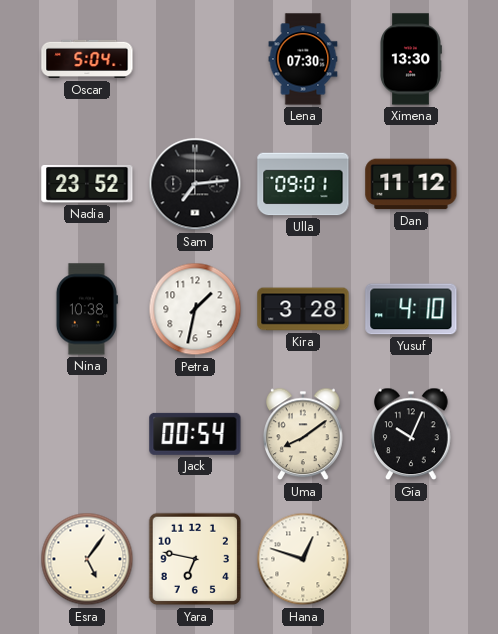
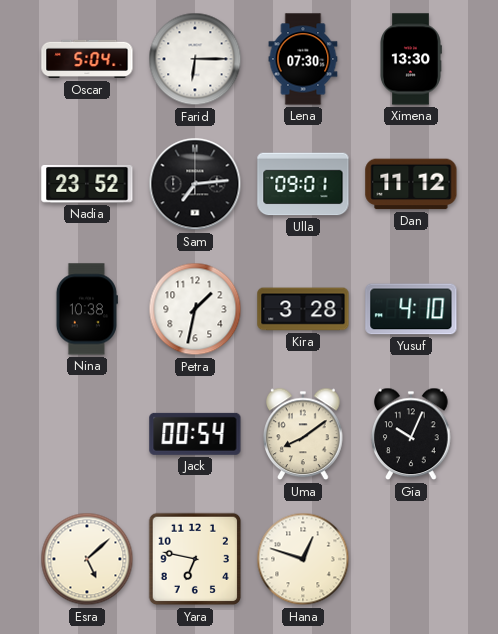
Farid: none -> 6:15
Esra: 5:06 -> 5:08
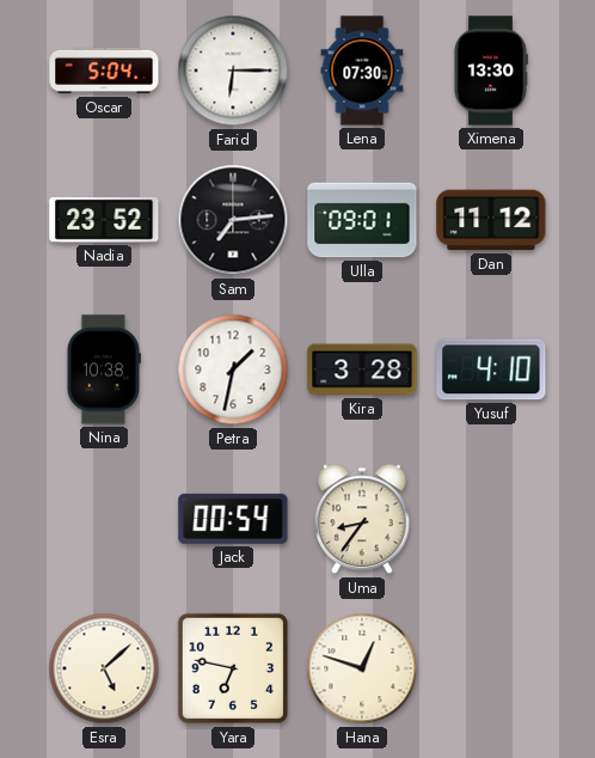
Uma: 8:09 -> 8:36
Gia: 10:04 -> none
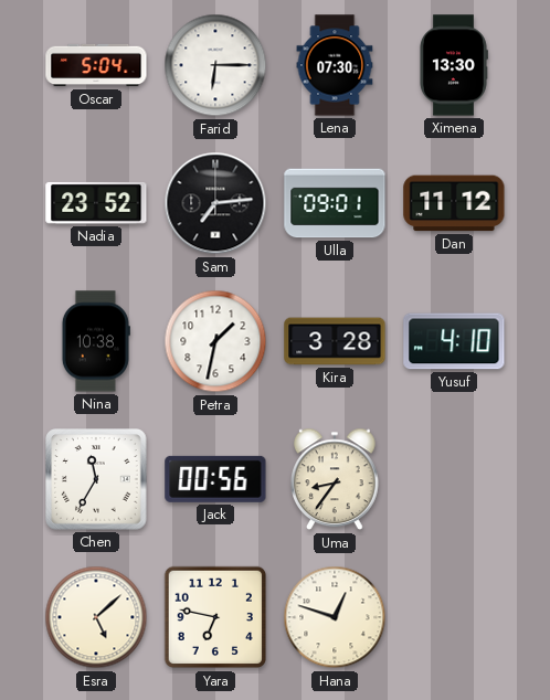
Chen: none -> 11:35
Jack: 00:54 -> 00:56
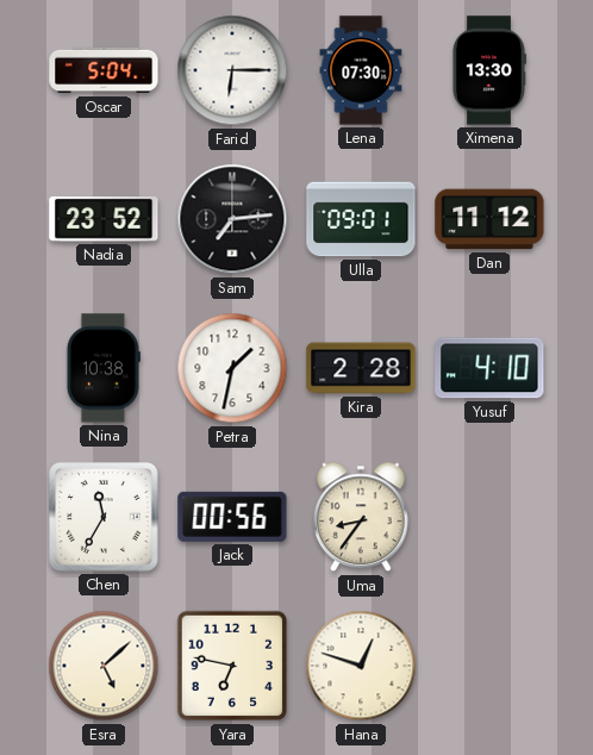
Kira: 3:28 -> 2:28
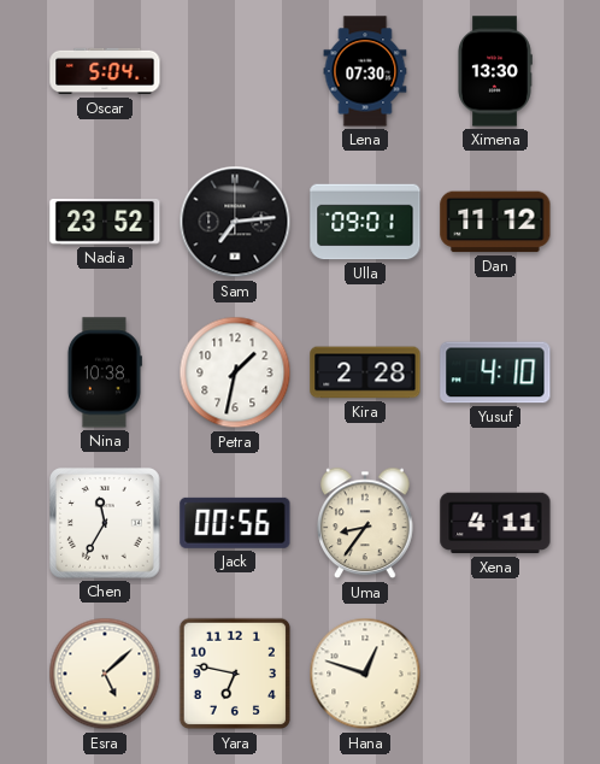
Farid: 6:15 -> none
Xena: none -> 4:11
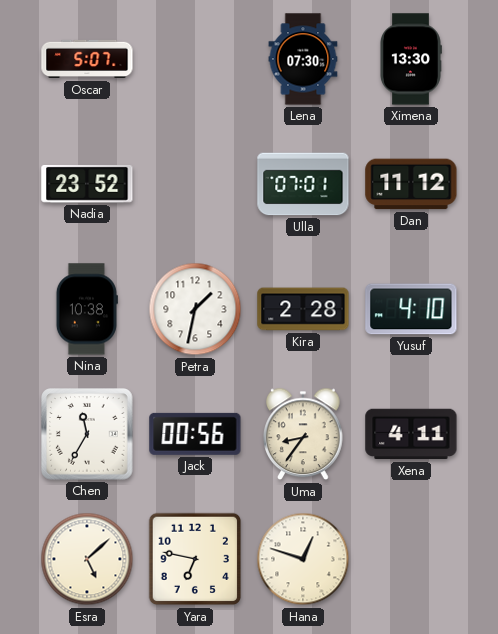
Oscar: 5:04 -> 5:07
Sam: 7:14 -> none
Ulla: 09:01 -> 07:01
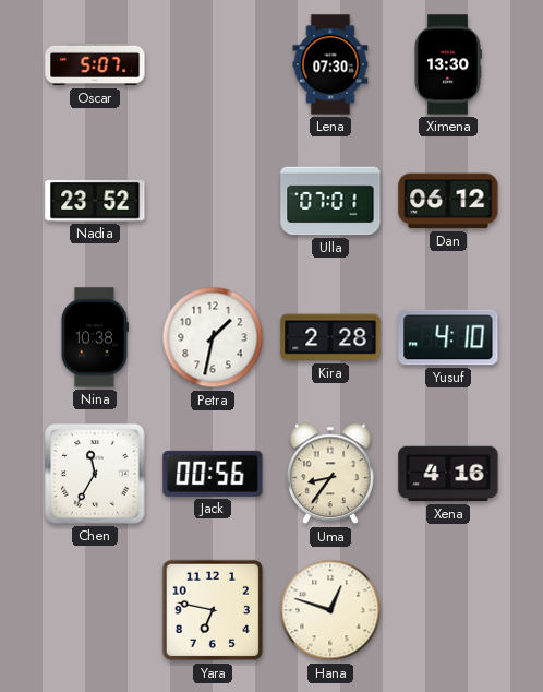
Dan: 11:12 -> 06:12
Xena: 4:11 -> 4:16
Esra: 5:08 -> none
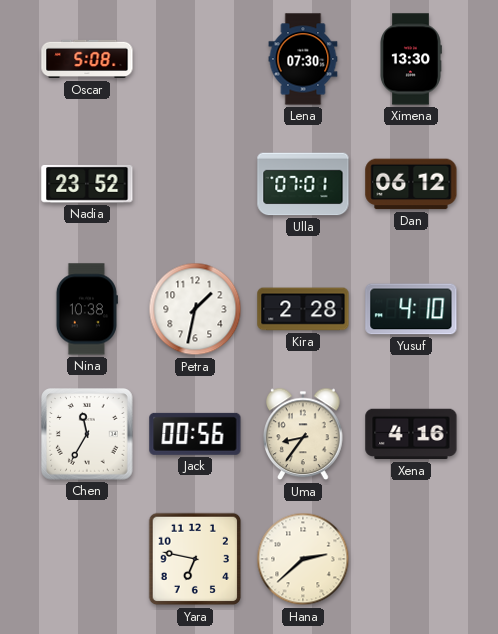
Oscar: 5:07 -> 5:08
Hana: 12:48 -> 2:38
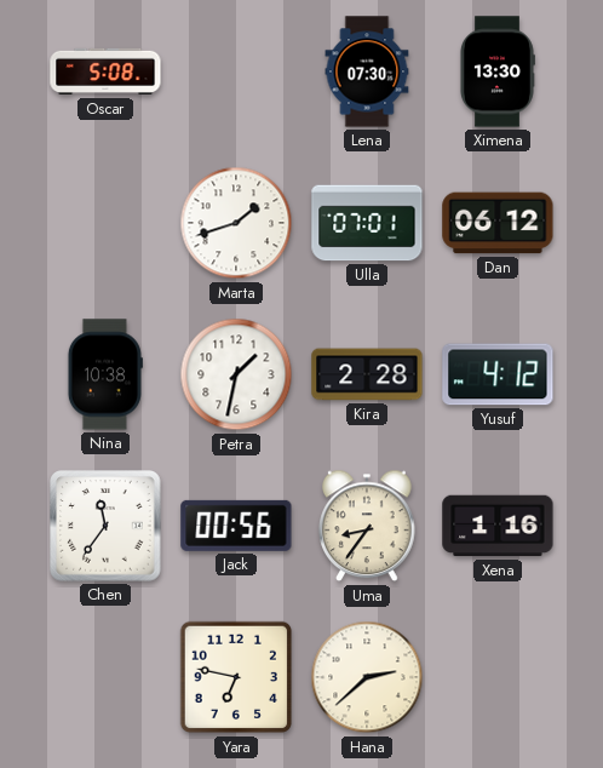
Nadia: 23:52 -> none
Marta: none -> 1:42
Yusuf: 4:10 -> 4:12
Chen: 11:35 -> 11:36
Xena: 4:16 -> 1:16
